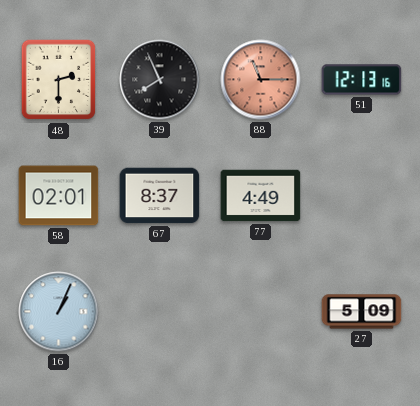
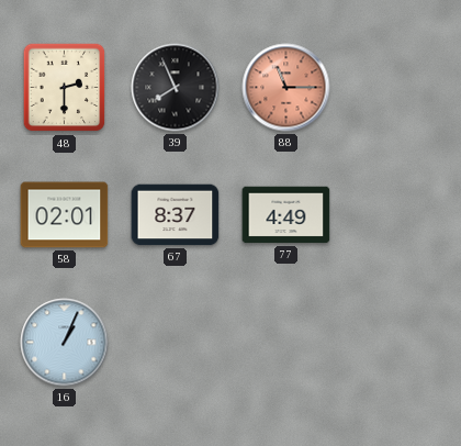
51: 12:13 -> none
27: 5:09 -> none
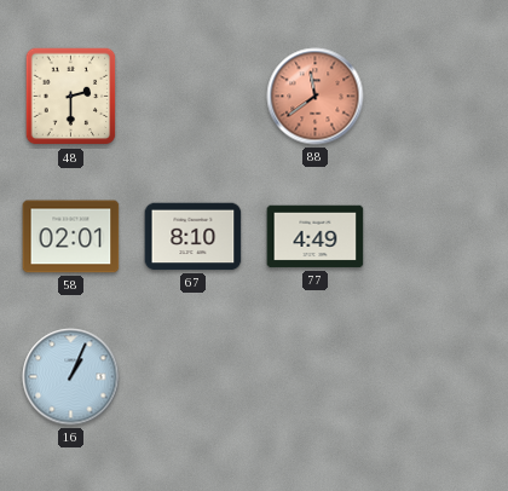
39: 7:56 -> none
88: 11:15 -> 11:39
67: 8:37 -> 8:10
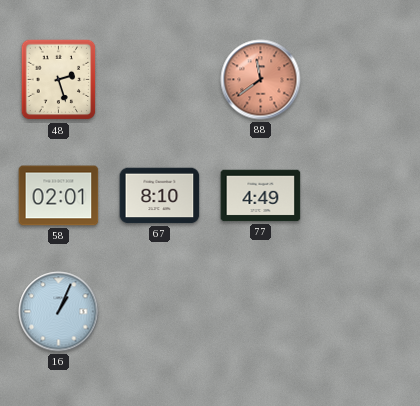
48: 2:30 -> 2:27
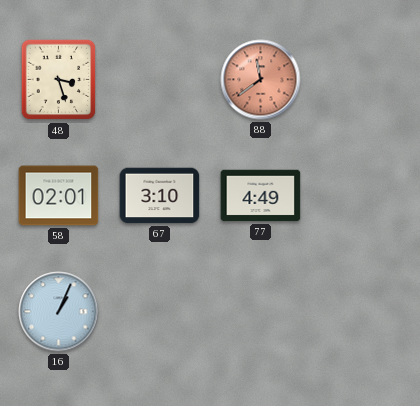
48: 2:27 -> 3:27
67: 8:10 -> 3:10
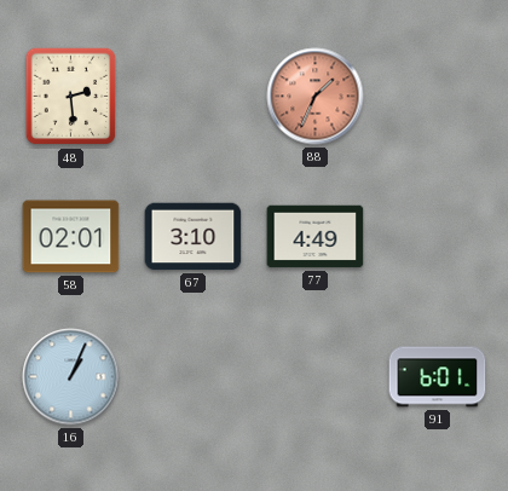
48: 3:27 -> 2:29
88: 11:39 -> 1:34
91: none -> 6:01
